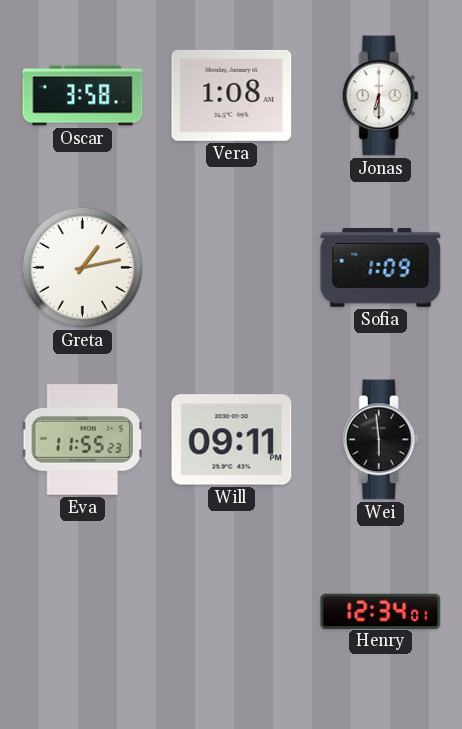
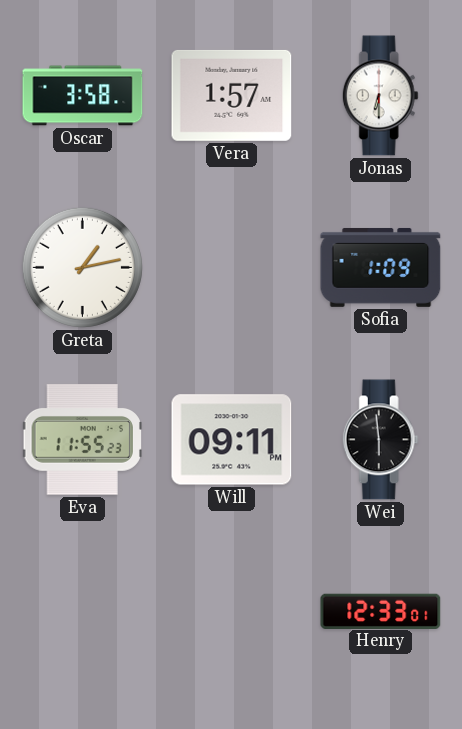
Vera: 1:08 -> 1:57
Henry: 12:34 -> 12:33
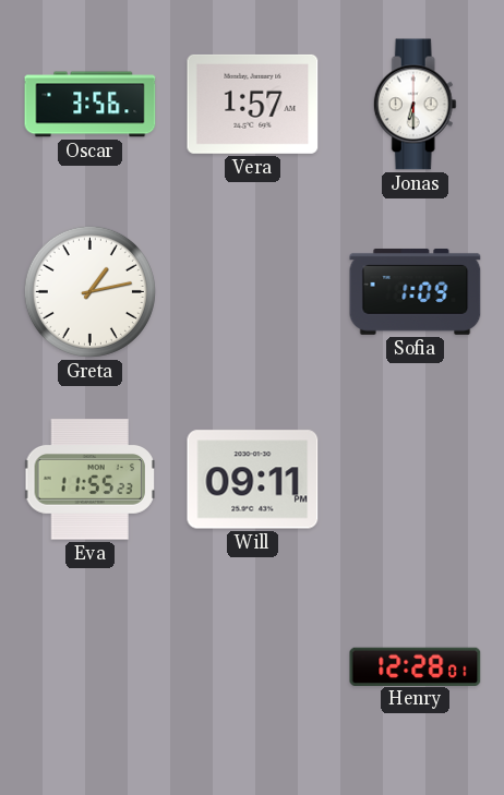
Oscar: 3:58 -> 3:56
Wei: 5:59 -> none
Henry: 12:33 -> 12:28
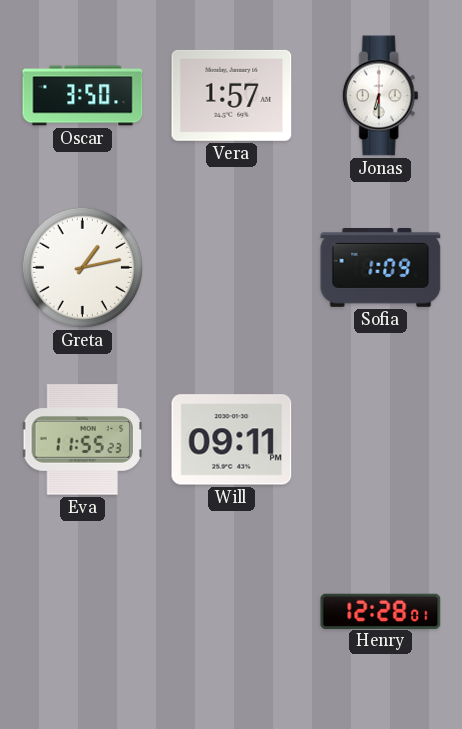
Oscar: 3:56 -> 3:50
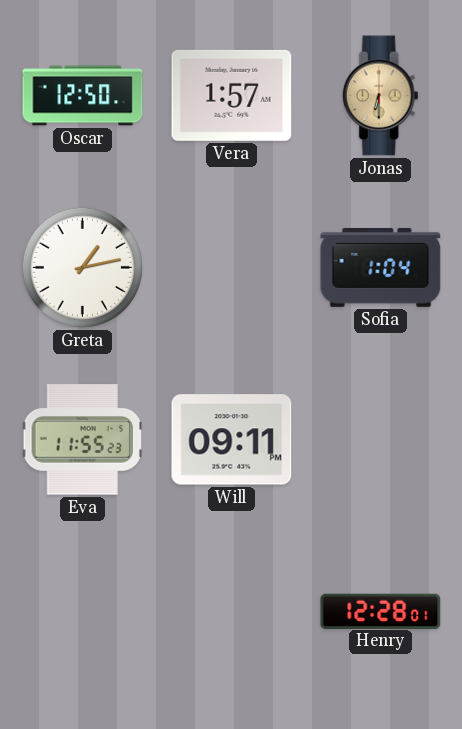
Oscar: 3:50 -> 12:50
Jonas dial: white -> champagne
Sofia: 1:09 -> 1:04
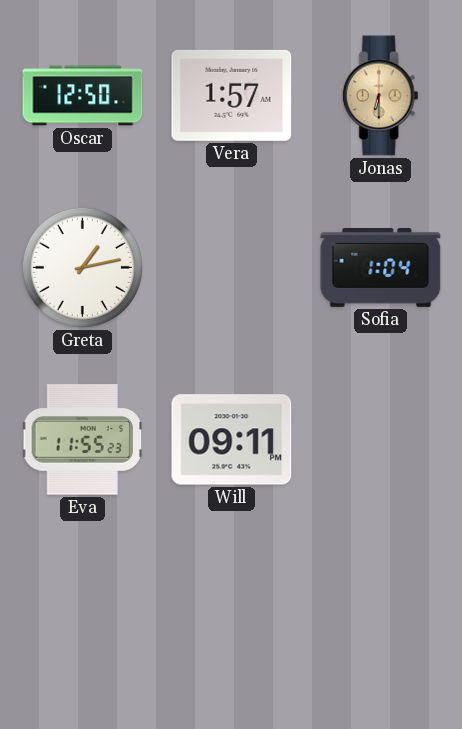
Henry: 12:28 -> none
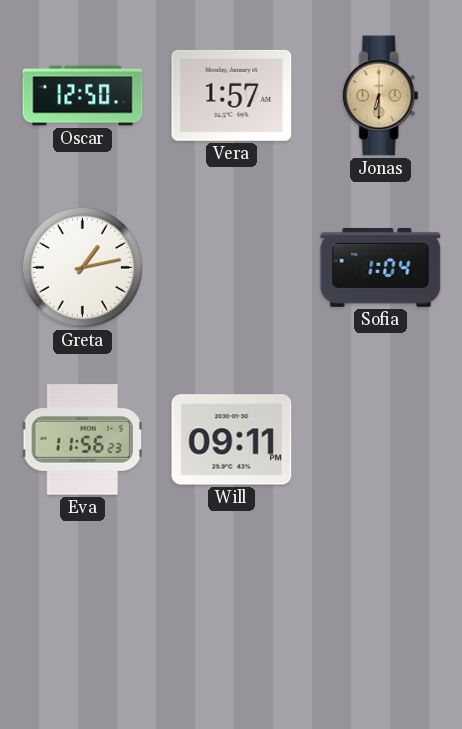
Eva: 11:55 -> 11:56
